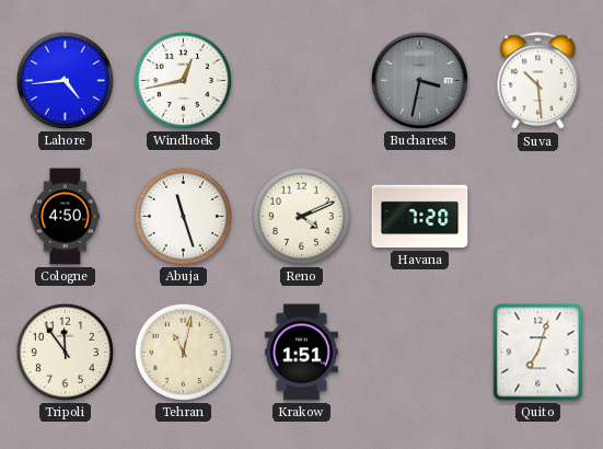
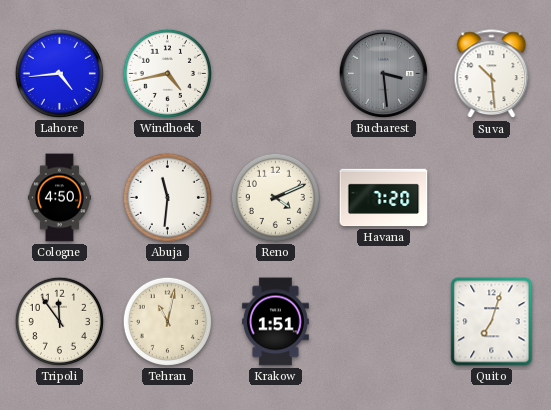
Windhoek: 12:43 -> 4:43
Bucharest: 3:32 -> 3:29
Abuja: 11:27 -> 11:31
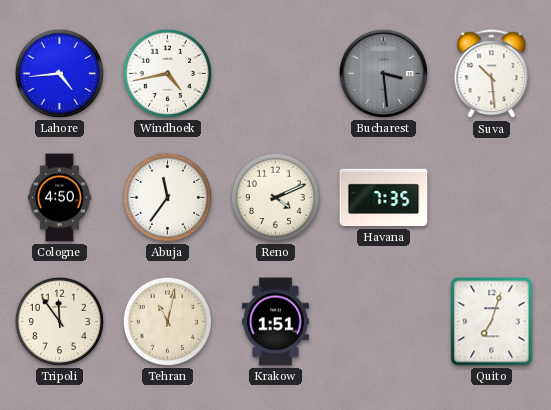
Abuja: 11:31 -> 11:36
Havana: 7:20 -> 7:35
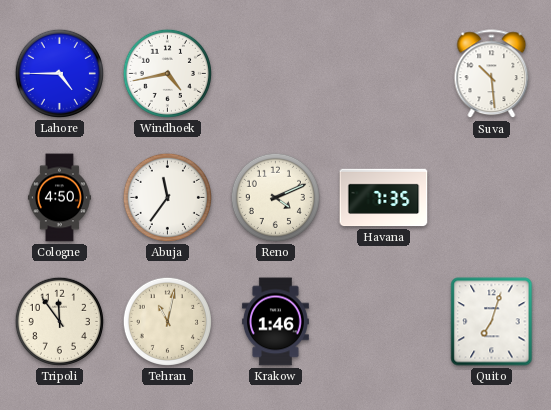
Lahore: 4:44 -> 4:45
Bucharest: 3:29 -> none
Krakow: 1:51 -> 1:46
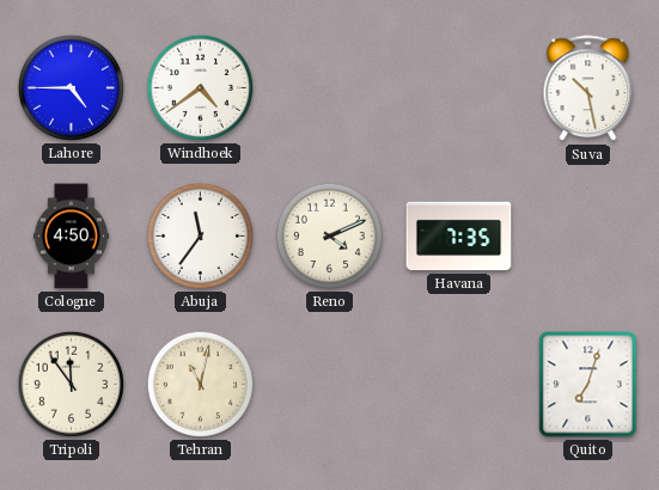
Windhoek: 4:43 -> 4:39
Suva: 10:29 -> 10:28
Krakow: 1:46 -> none
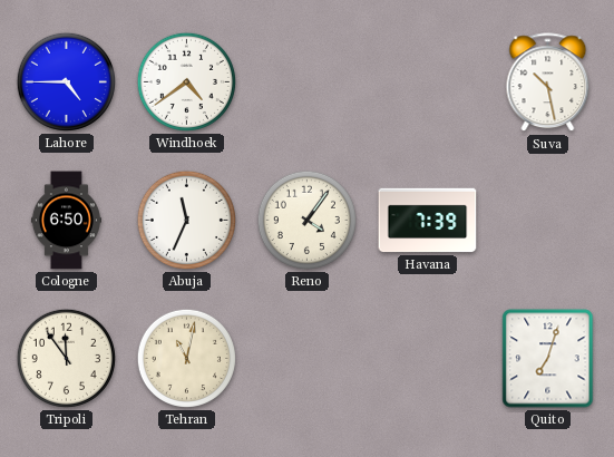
Cologne: 4:50 -> 6:50
Abuja: 11:36 -> 11:34
Reno: 4:11 -> 4:06
Havana: 7:35 -> 7:39
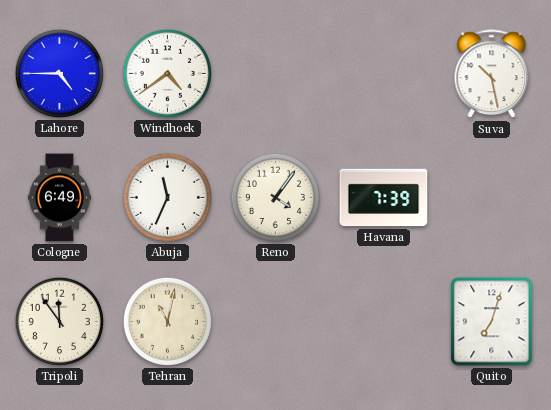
Cologne: 6:50 -> 6:49
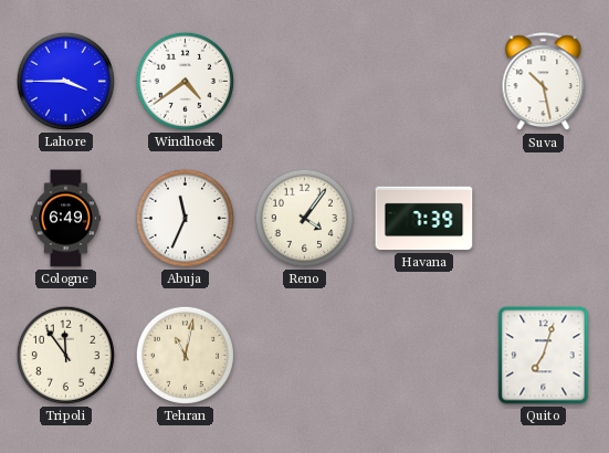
Lahore: 4:45 -> 3:45
